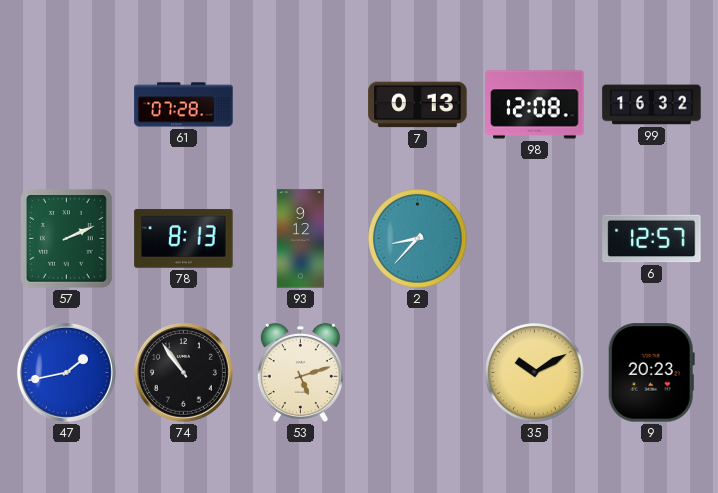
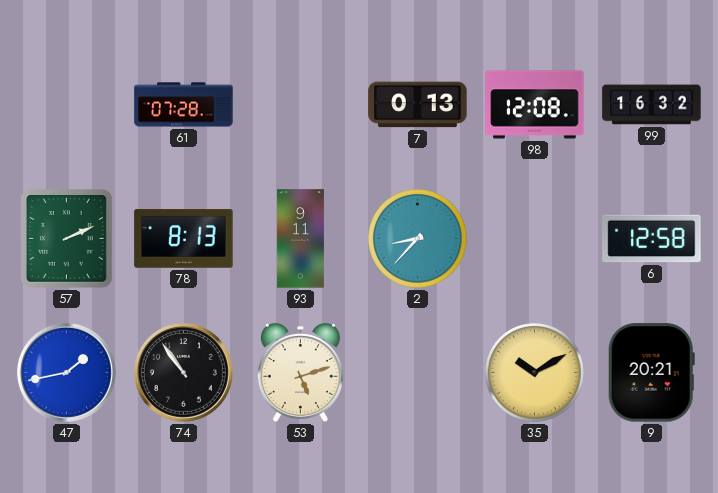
93: 9:12 -> 9:11
6: 12:57 -> 12:58
9: 20:23 -> 20:21
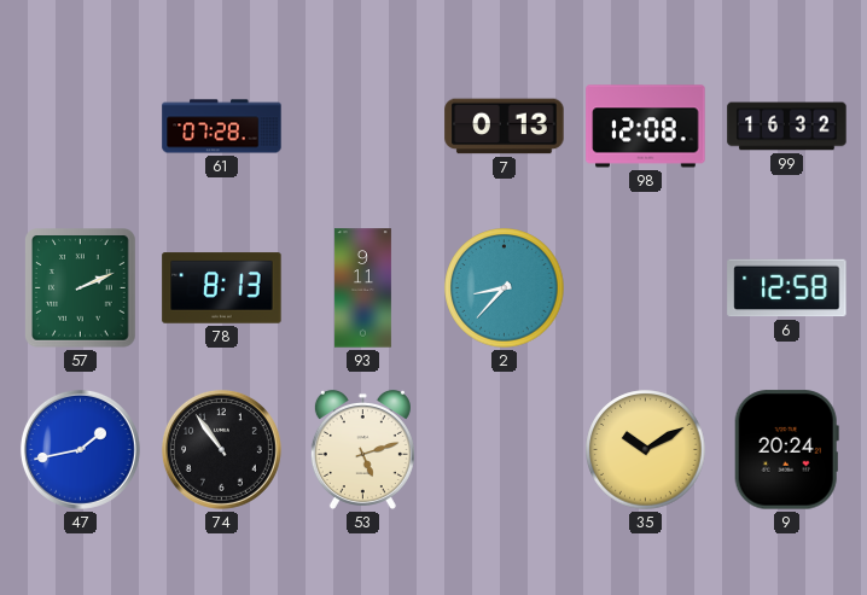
9: 20:21 -> 20:24
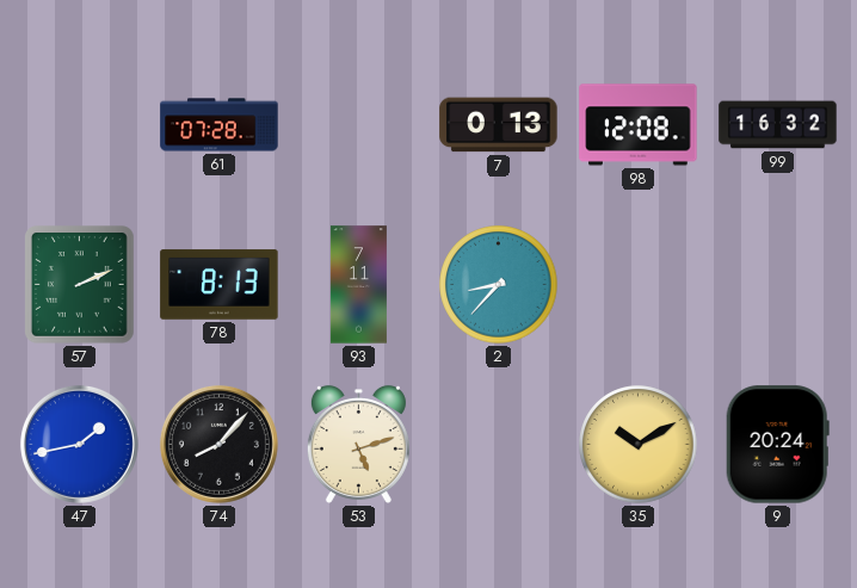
93: 9:11 -> 7:11
6: 12:58 -> none
74: 10:54 -> 8:07
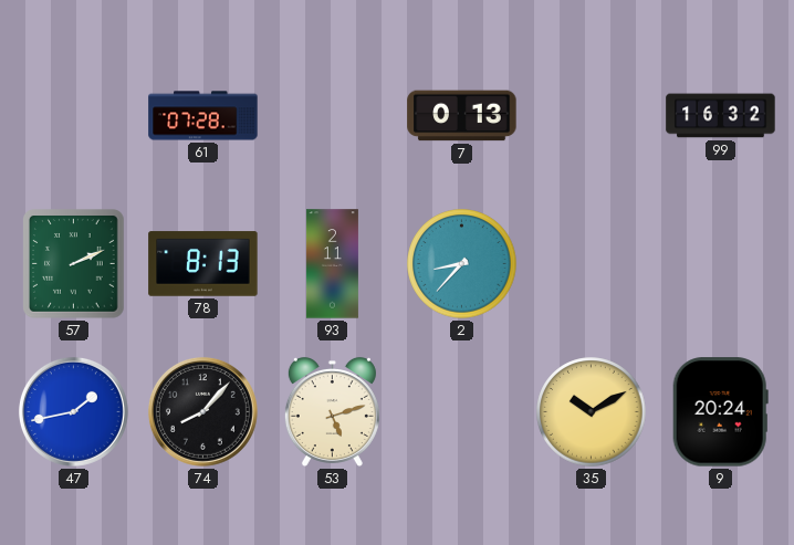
98: 12:08 -> none
93: 7:11 -> 2:11
